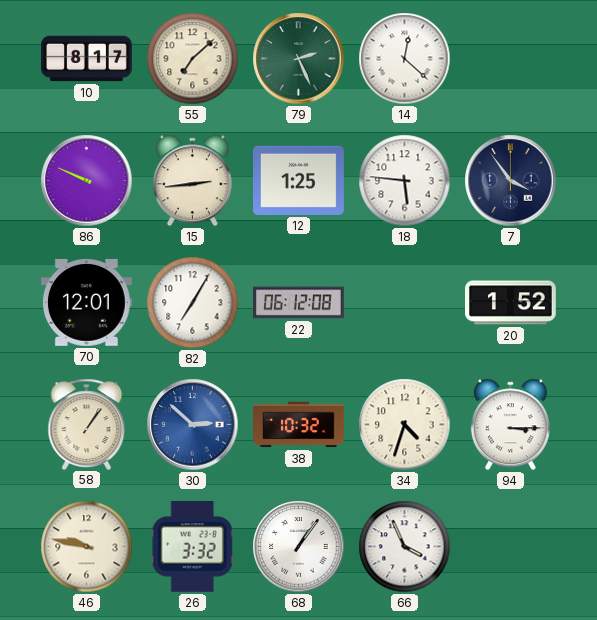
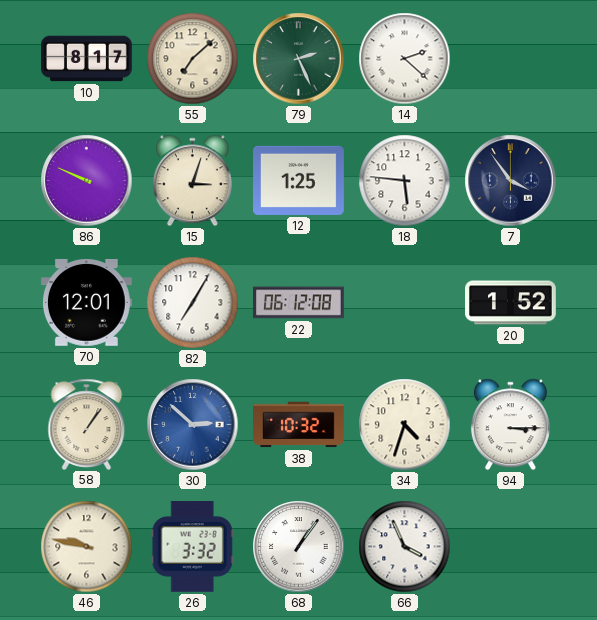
14: 12:22 -> 2:22
15: 2:44 -> 3:03
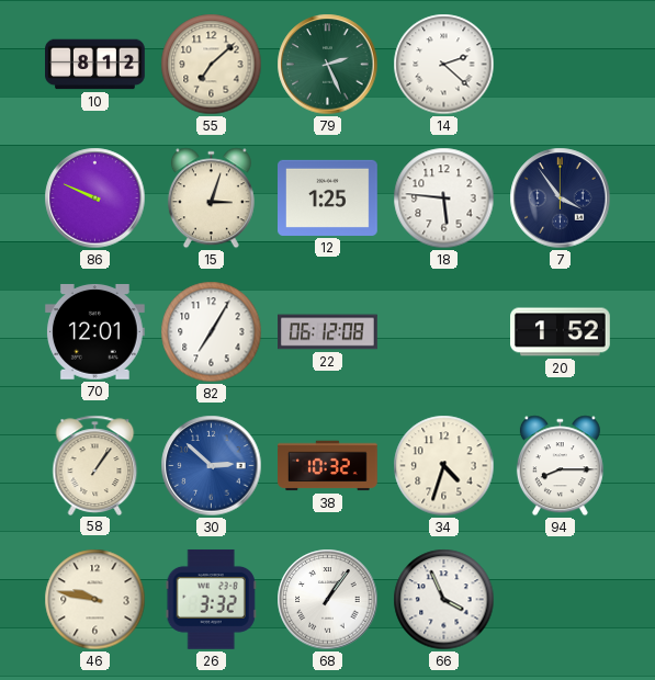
10: 8:17 -> 8:12
94: 3:15 -> 8:15
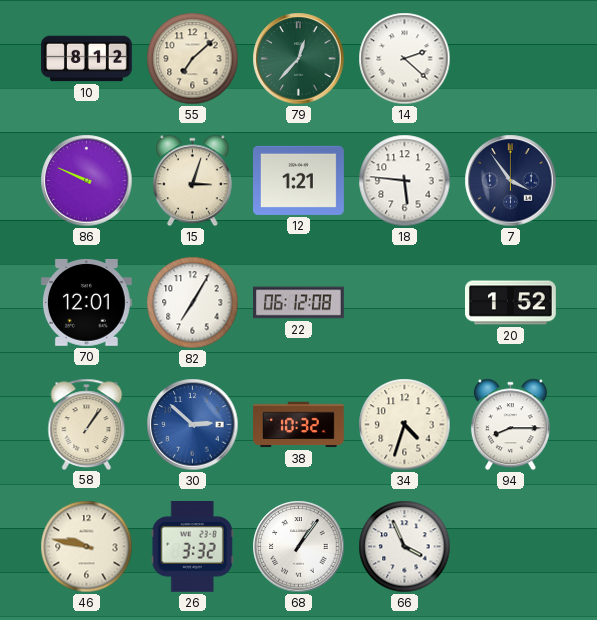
79: 2:26 -> 12:37
12: 1:25 -> 1:21
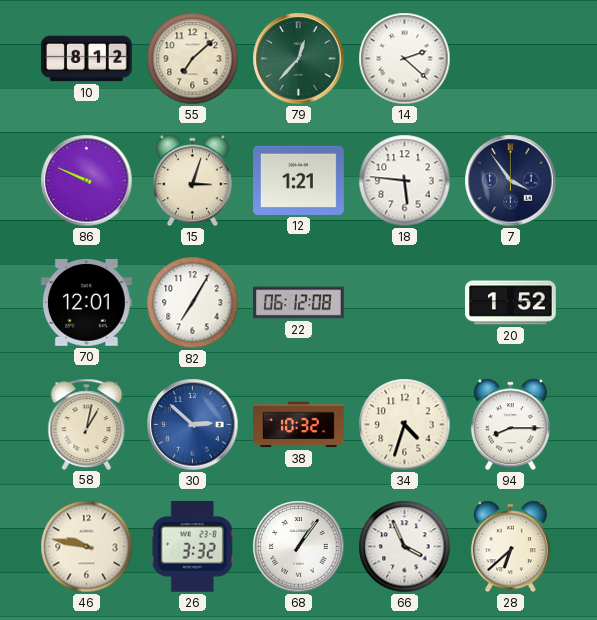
58: 1:06 -> 1:02
28: none -> 6:38
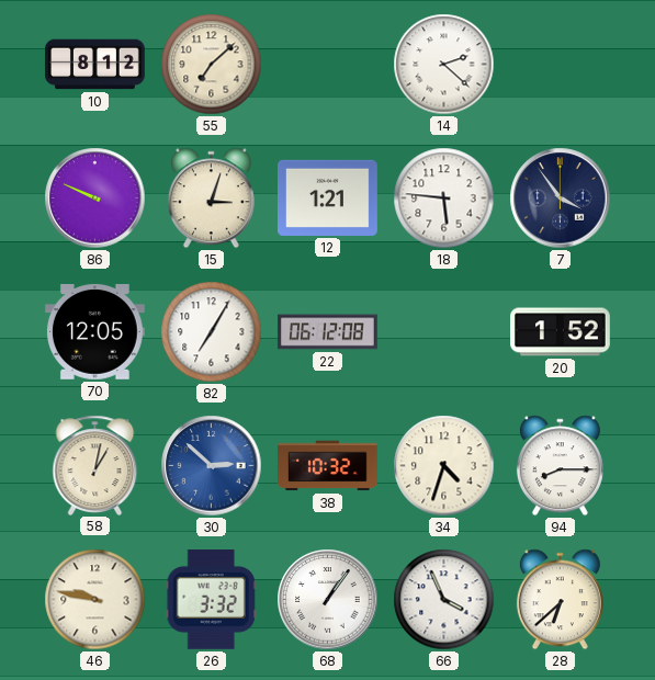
79: 12:37 -> none
70: 12:01 -> 12:05
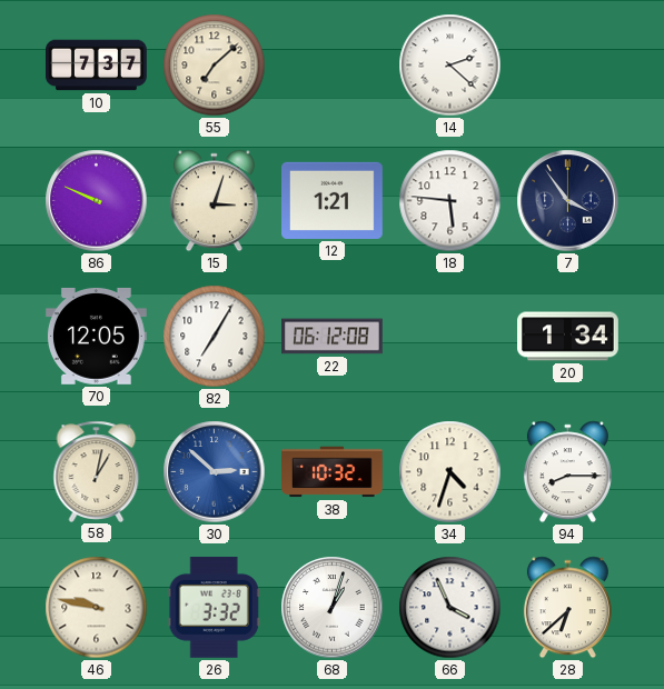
10: 8:12 -> 7:37
20: 1:52 -> 1:34
68: 1:06 -> 1:03
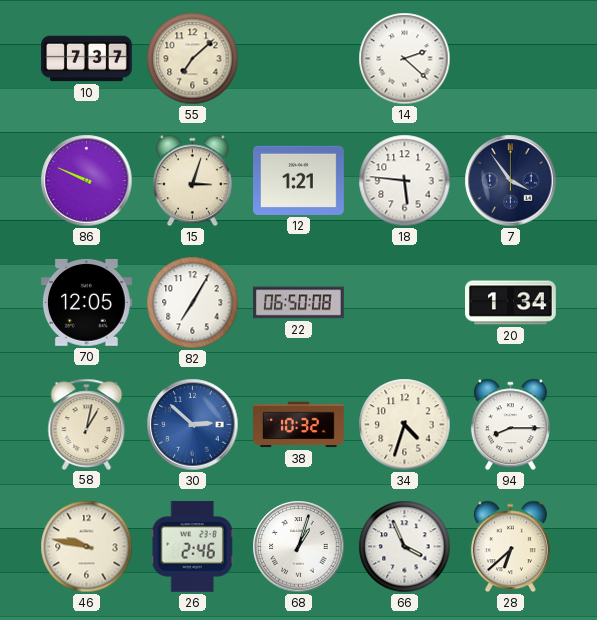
22: 06:12 -> 06:50
26: 3:32 -> 2:46
